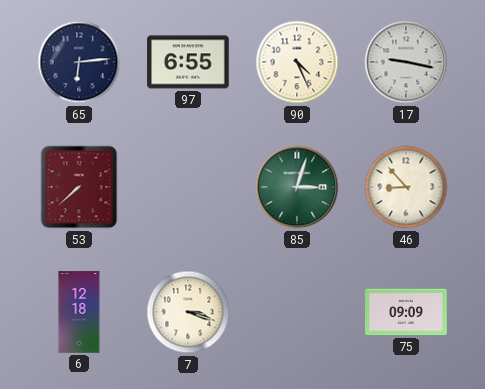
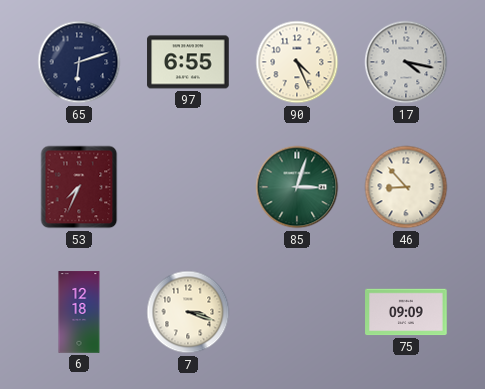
65: 6:14 -> 6:12
17: 9:17 -> 4:17
53: 7:38 -> 7:34
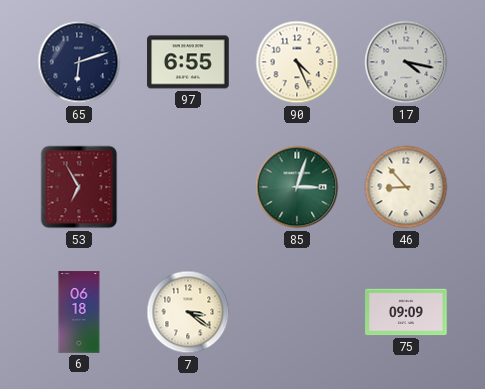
53: 7:34 -> 6:55
6: 12:18 -> 06:18
7: 3:18 -> 3:21
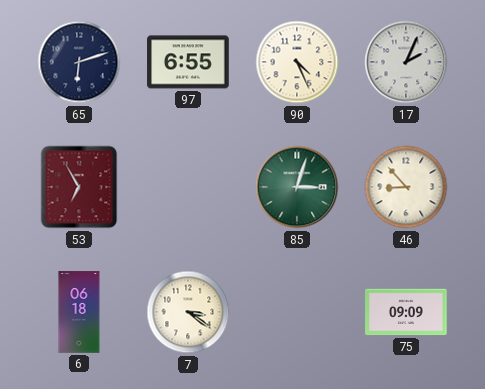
17: 4:17 -> 2:04
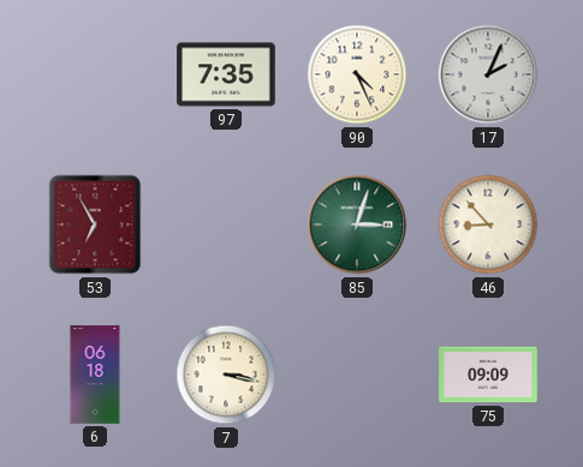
65: 6:12 -> none
97: 6:55 -> 7:35
7: 3:21 -> 3:17
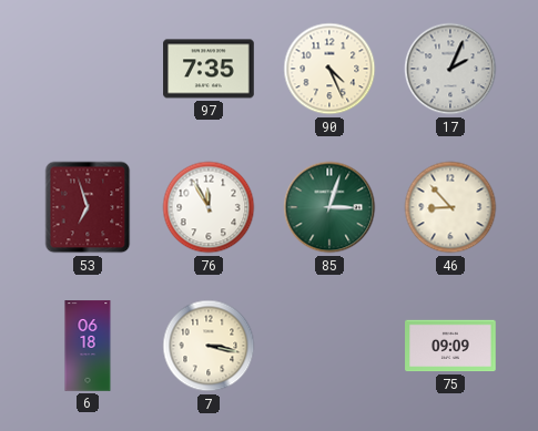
53: 6:55 -> 6:57
76: none -> 11:55
